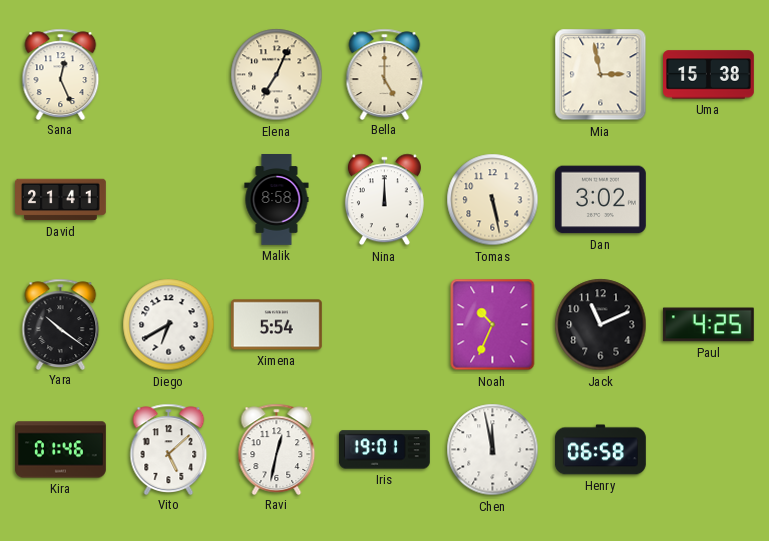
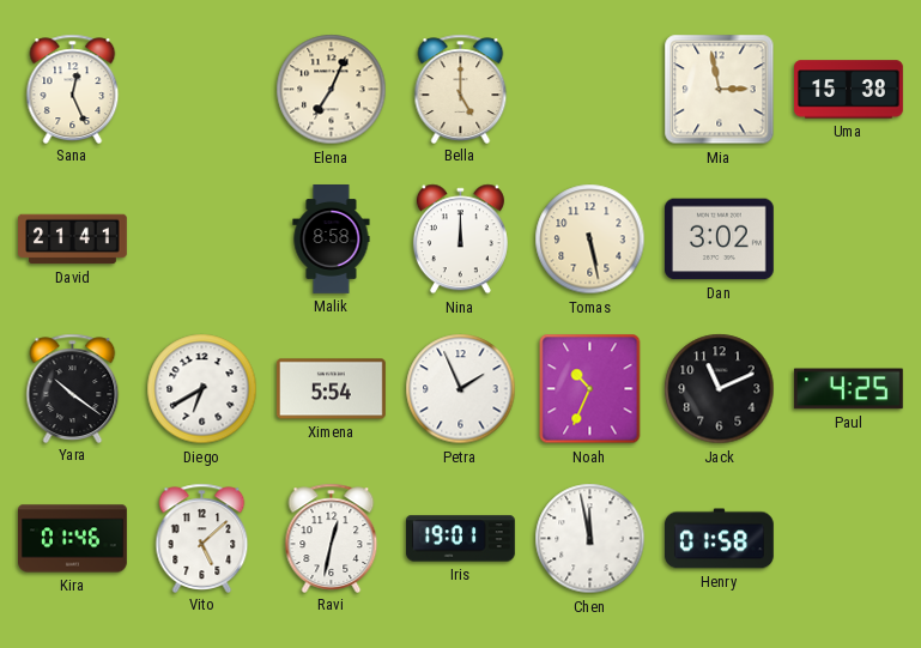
Petra: none -> 1:56
Henry: 06:58 -> 01:58
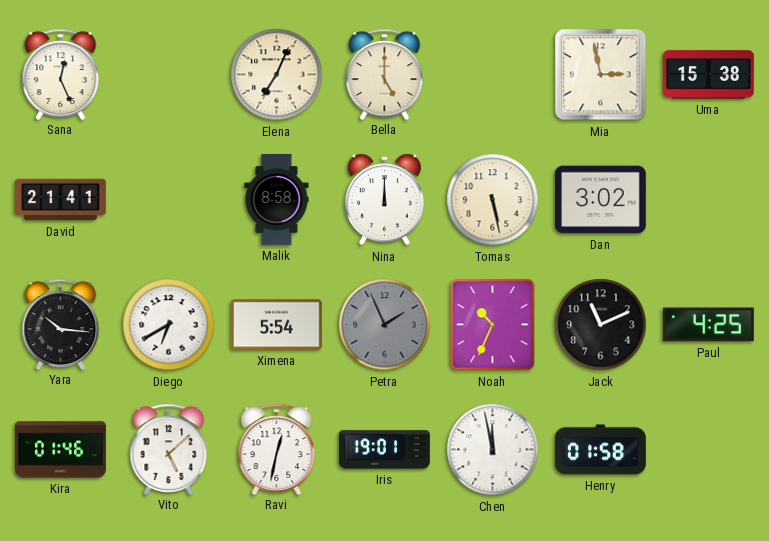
Yara: 10:21 -> 10:16
Petra dial: white -> grey
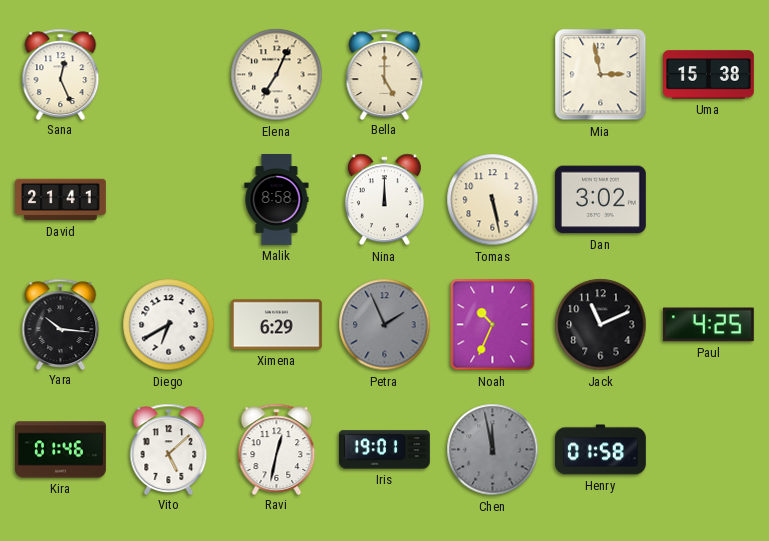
Ximena: 5:54 -> 6:29
Chen dial: white -> grey
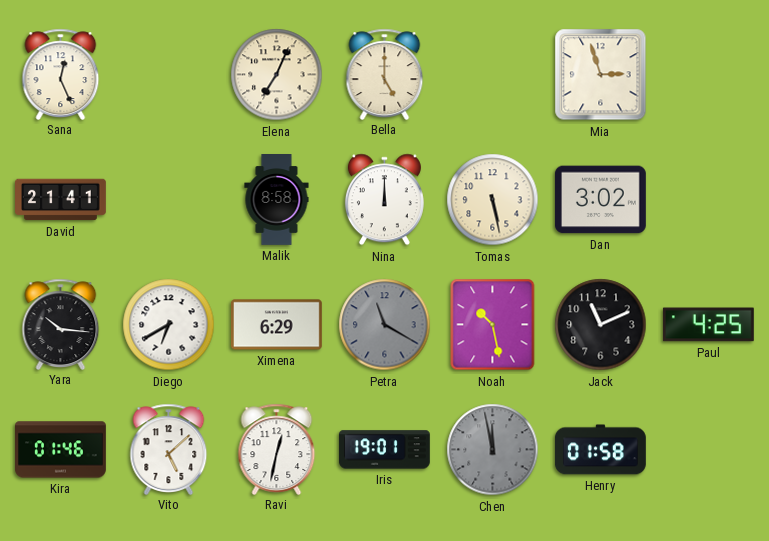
Mia: 2:58 -> 2:57
Uma: 15:38 -> none
Petra: 1:56 -> 11:20
Noah: 10:34 -> 10:28
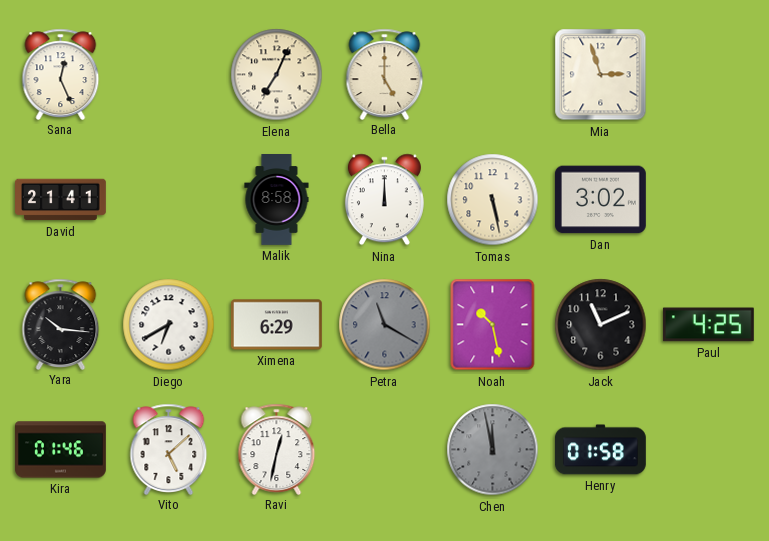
Iris: 19:01 -> none
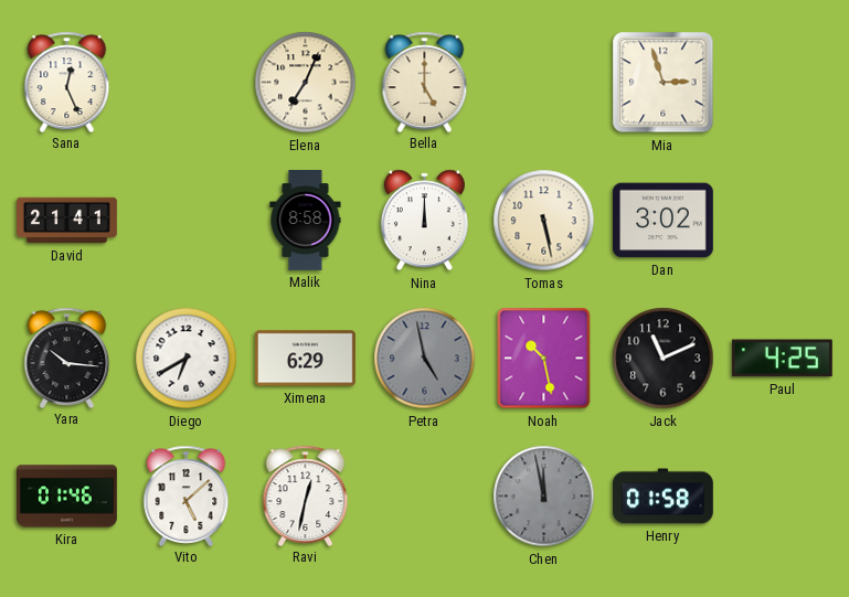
Petra: 11:20 -> 4:58
